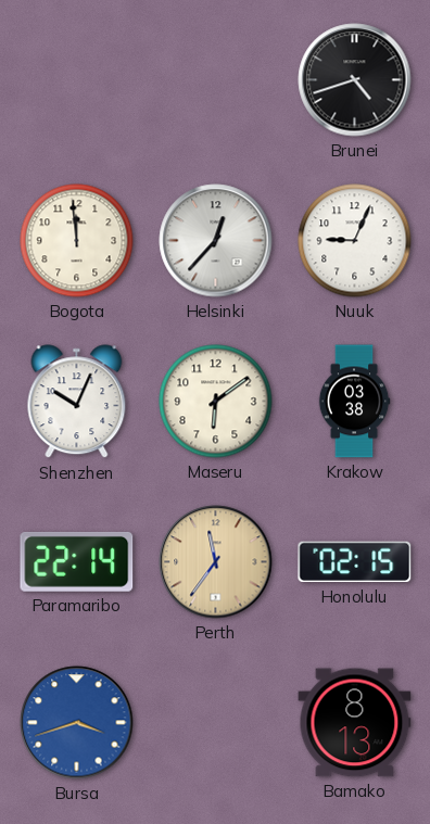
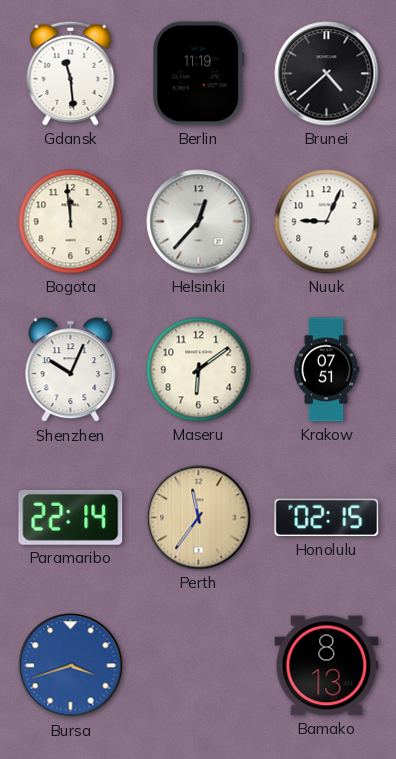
Gdansk: none -> 11:29
Berlin: none -> 11:19
Brunei: 4:42 -> 4:38
Krakow: 03:38 -> 07:51
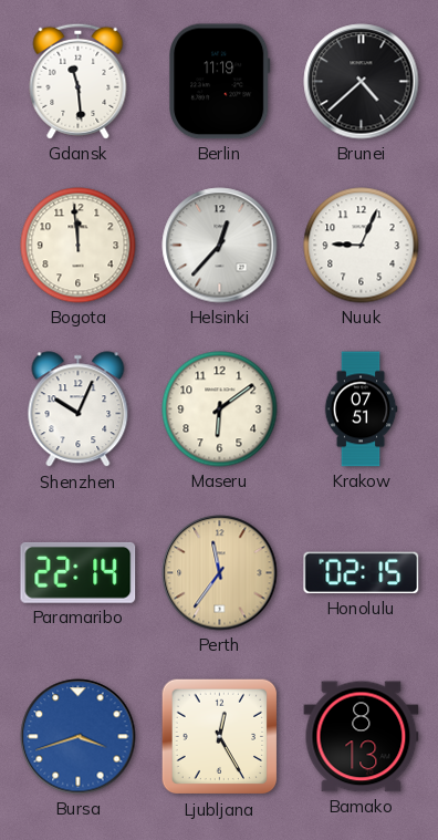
Ljubljana: none -> 12:25
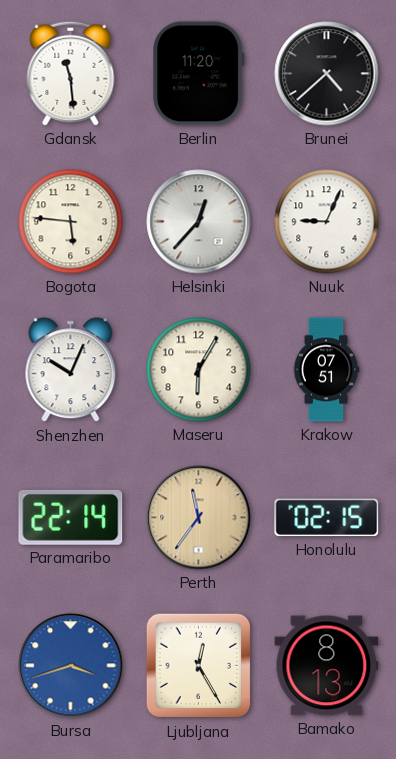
Berlin: 11:19 -> 11:20
Bogota: 11:59 -> 5:46
Maseru: 6:09 -> 6:05
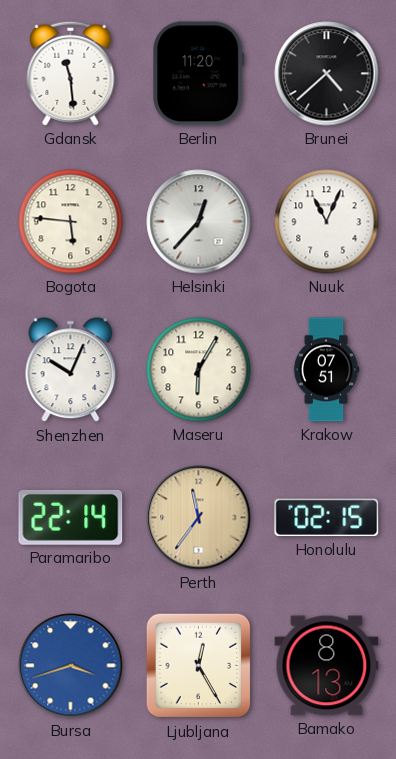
Nuuk: 9:04 -> 11:04
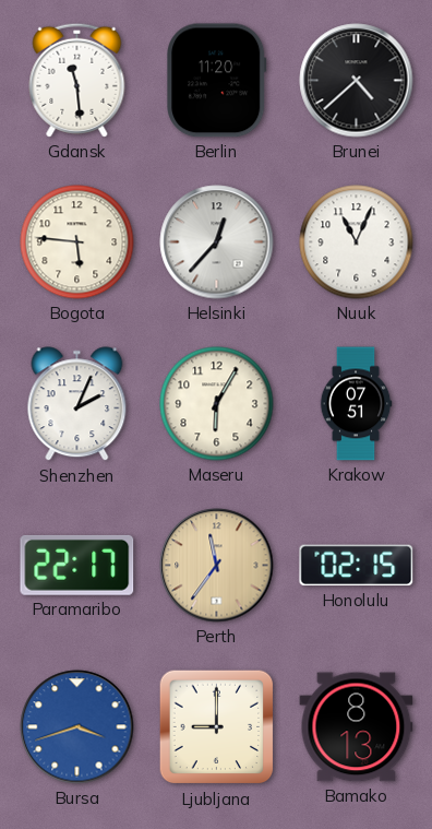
Shenzhen: 10:04 -> 2:04
Paramaribo: 22:14 -> 22:17
Ljubljana: 12:25 -> 9:00
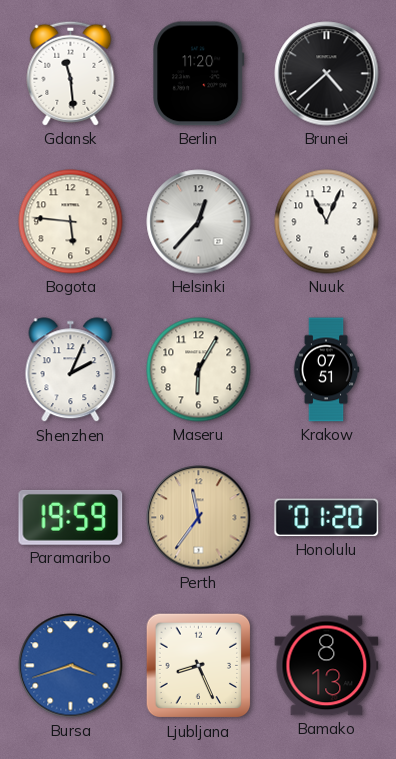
Paramaribo: 22:17 -> 19:59
Honolulu: 02:15 -> 01:20
Ljubljana: 9:00 -> 8:26
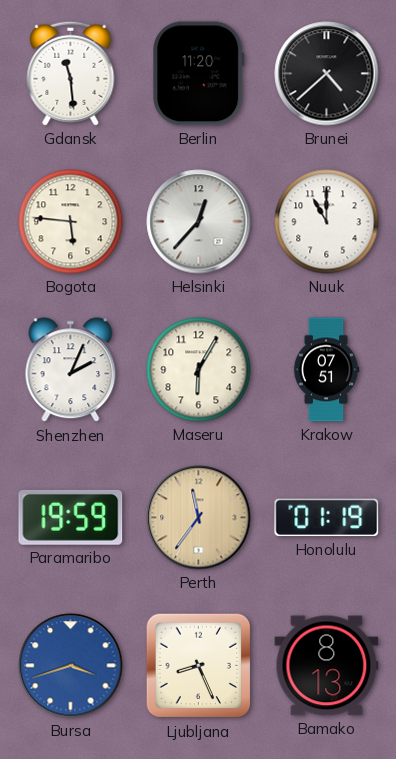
Nuuk: 11:04 -> 11:00
Honolulu: 01:20 -> 01:19
